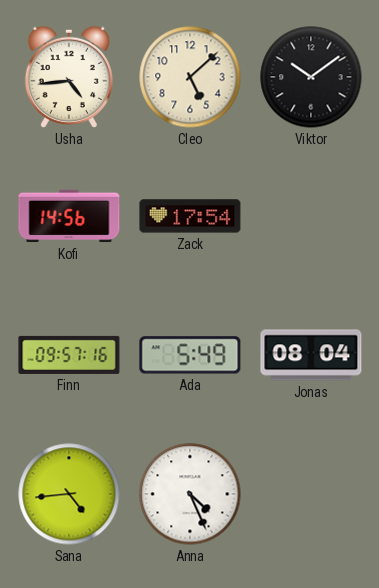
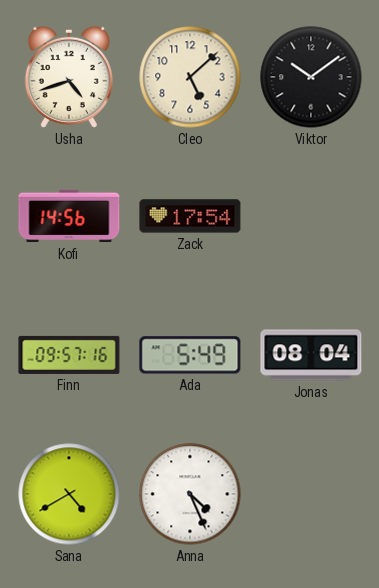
Usha: 4:44 -> 4:42
Sana: 4:44 -> 4:40
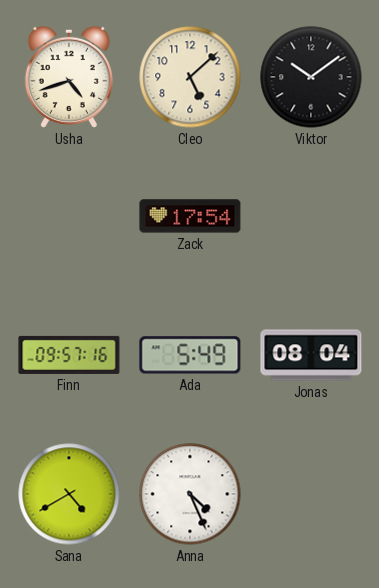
Kofi: 14:56 -> none
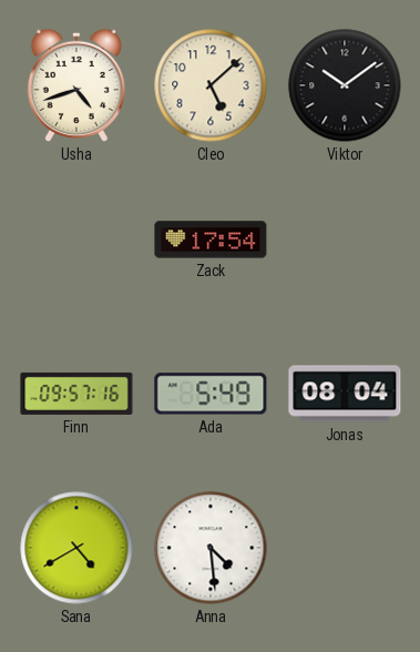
Anna: 4:26 -> 4:29
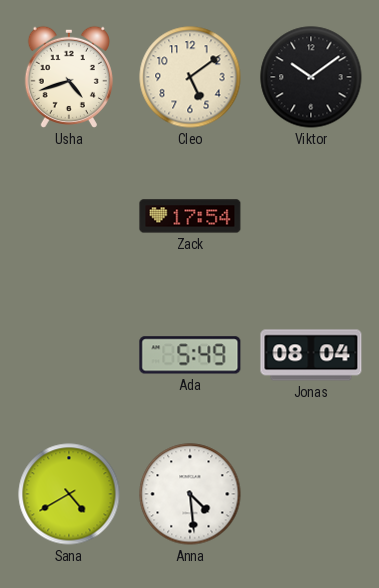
Cleo: 5:08 -> 5:09
Finn: 09:57 -> none
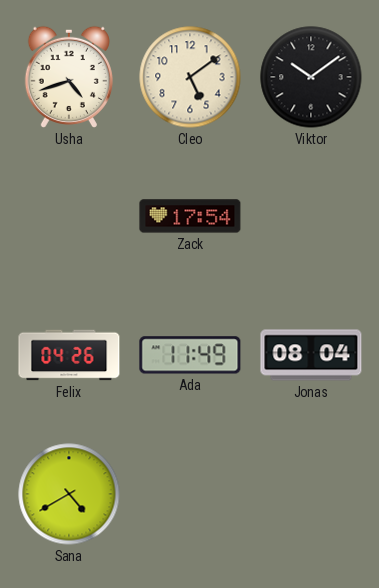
Felix: none -> 04:26
Ada: 5:49 -> 11:49
Anna: 4:29 -> none
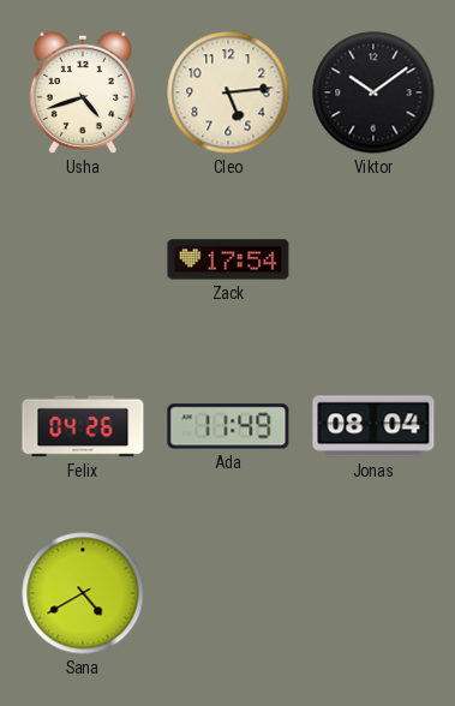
Cleo: 5:09 -> 5:14
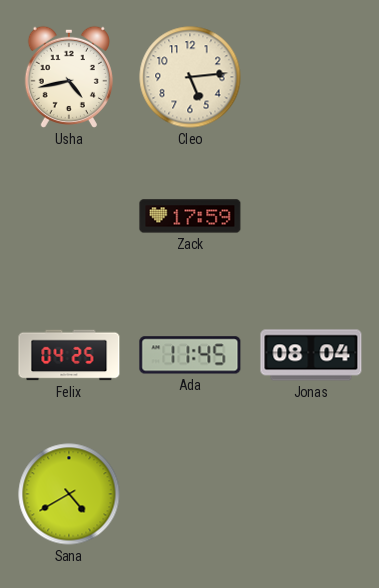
Usha: 4:42 -> 4:43
Viktor: 10:09 -> none
Zack: 17:54 -> 17:59
Felix: 04:26 -> 04:25
Ada: 11:49 -> 11:45
